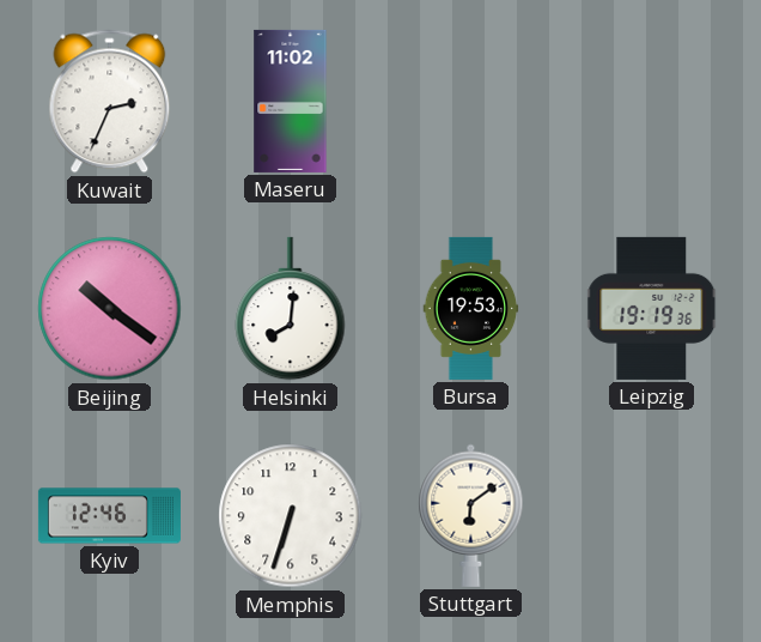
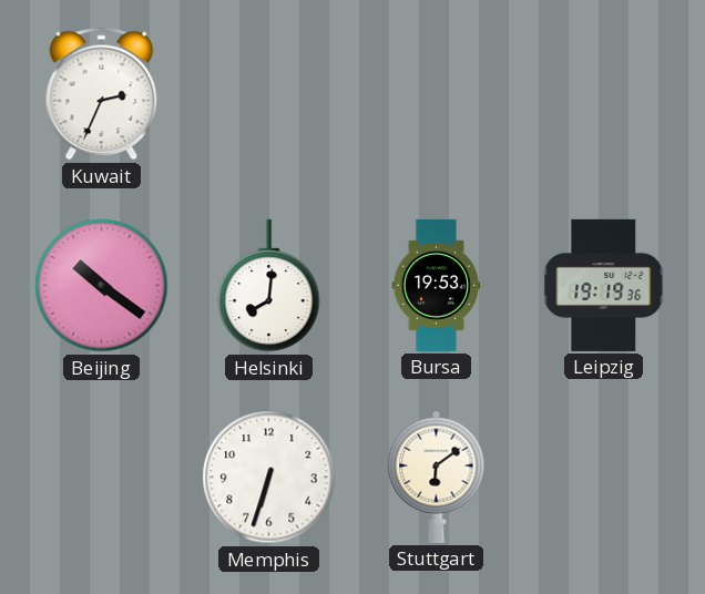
Maseru: 11:02 -> none
Kyiv: 12:46 -> none
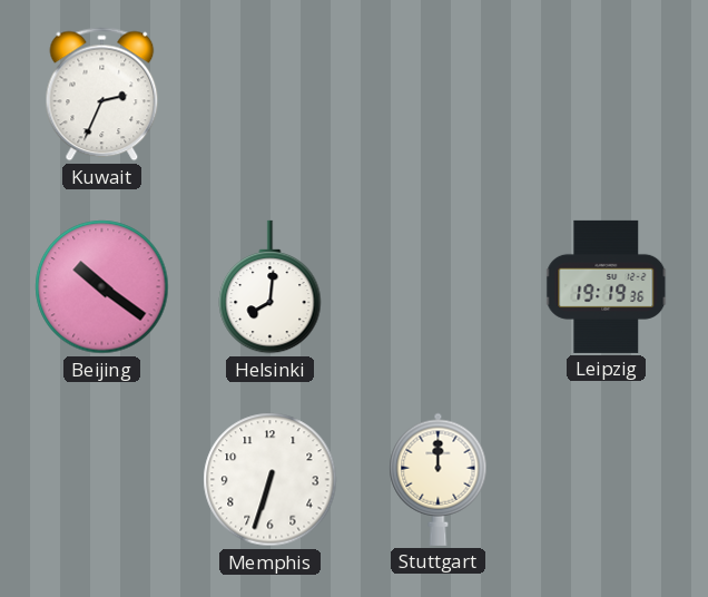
Bursa: 19:53 -> none
Stuttgart: 6:09 -> 12:00
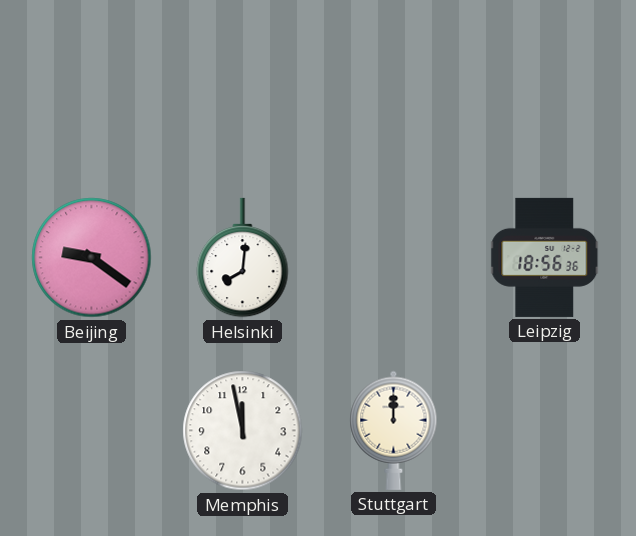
Kuwait: 2:34 -> none
Beijing: 10:21 -> 9:21
Leipzig: 19:19 -> 18:56
Memphis: 6:33 -> 11:58
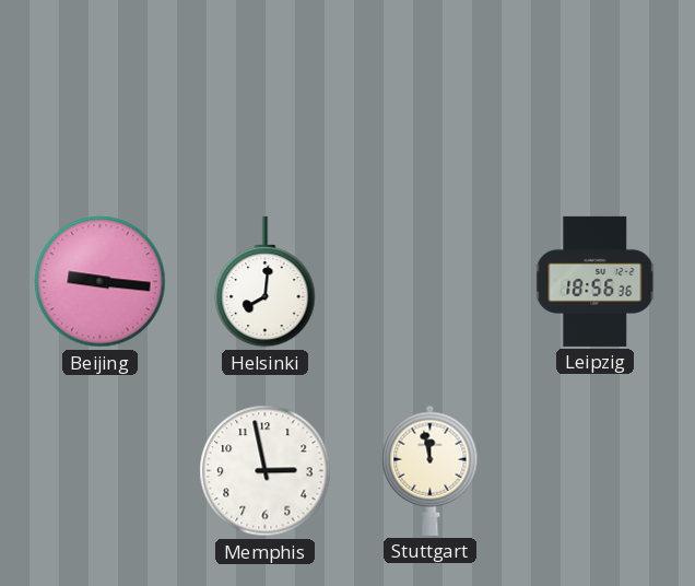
Beijing: 9:21 -> 9:16
Memphis: 11:58 -> 2:58
Stuttgart: 12:00 -> 11:58
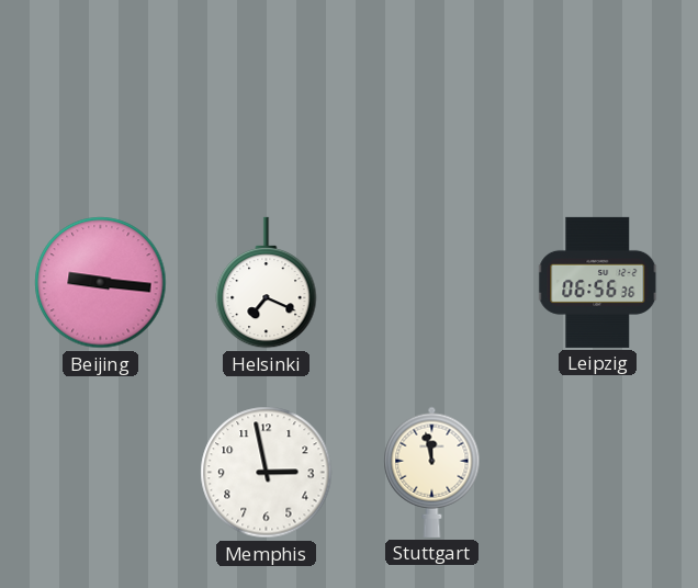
Helsinki: 8:01 -> 7:19
Leipzig: 18:56 -> 06:56
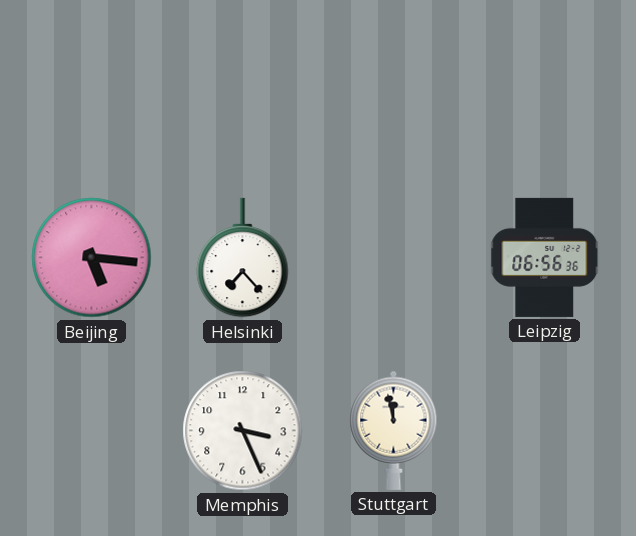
Beijing: 9:16 -> 5:16
Helsinki: 7:19 -> 7:23
Memphis: 2:58 -> 3:26
